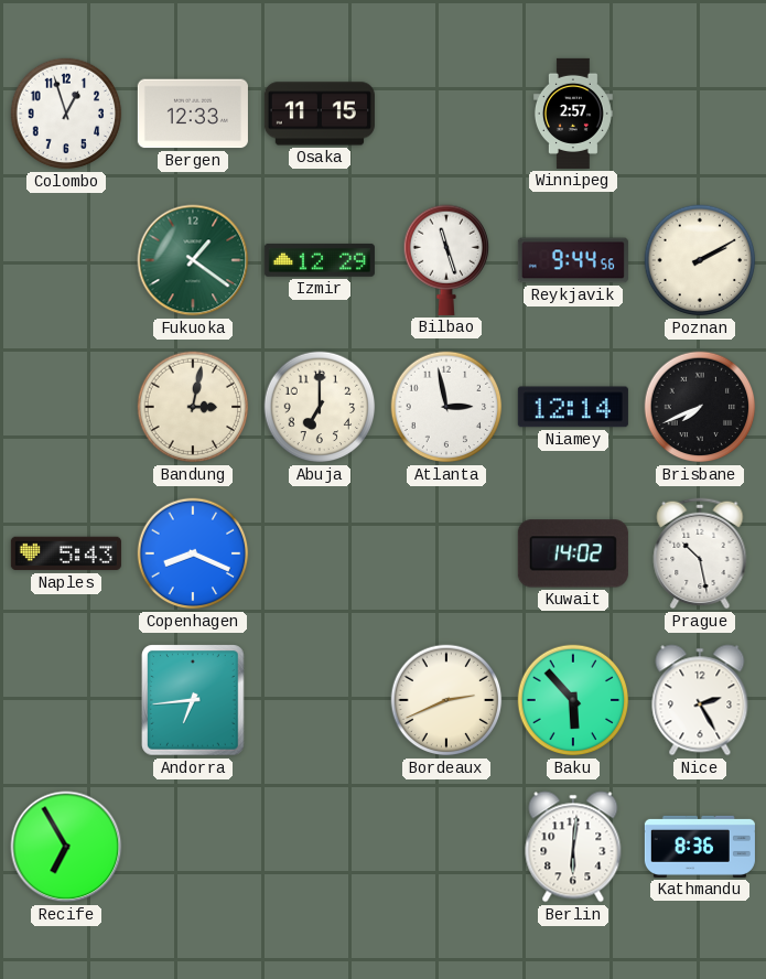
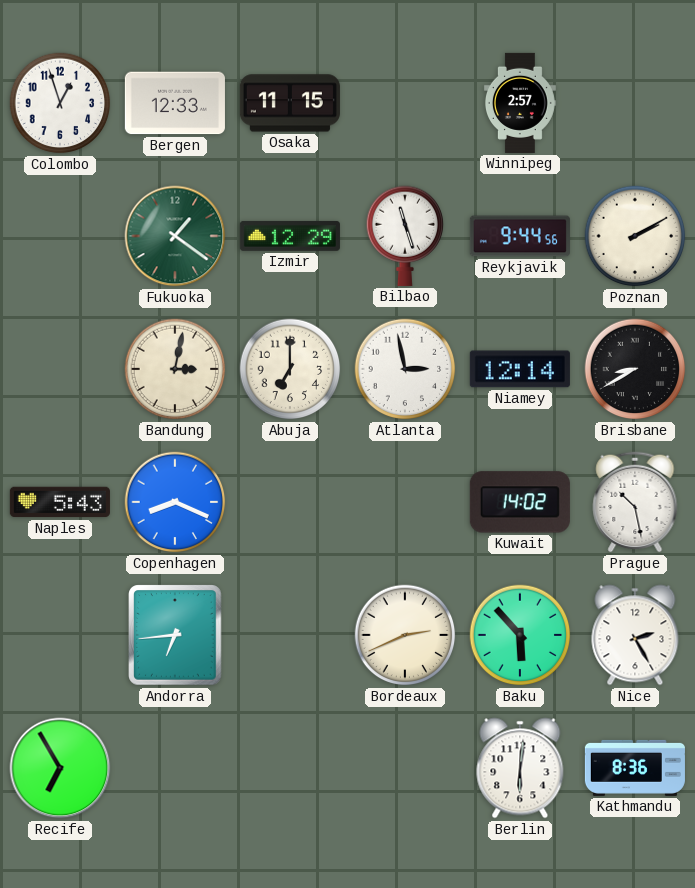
Brisbane: 7:41 -> 8:40
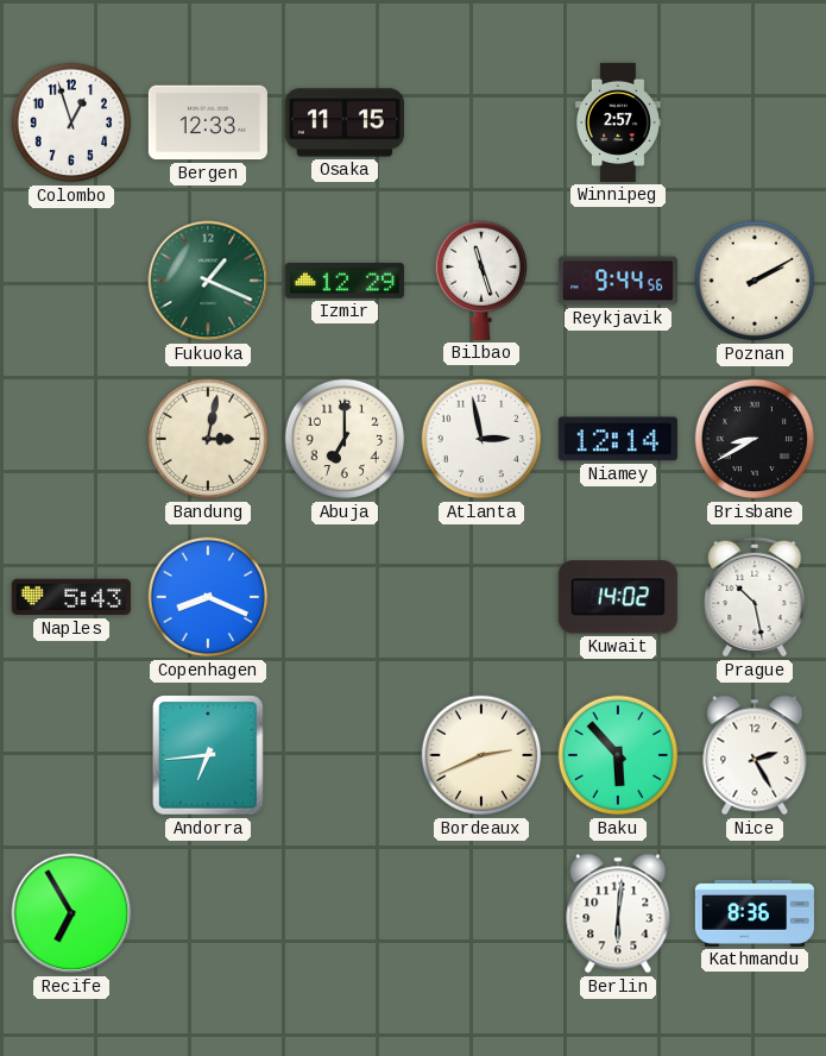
Fukuoka: 1:21 -> 1:19
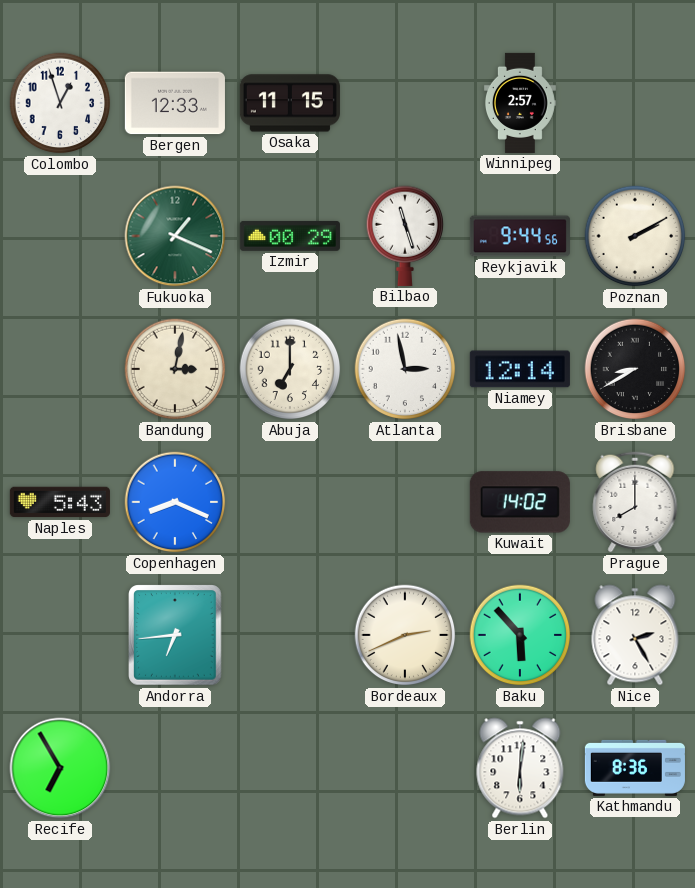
Izmir: 12:29 -> 00:29
Prague: 10:28 -> 8:00
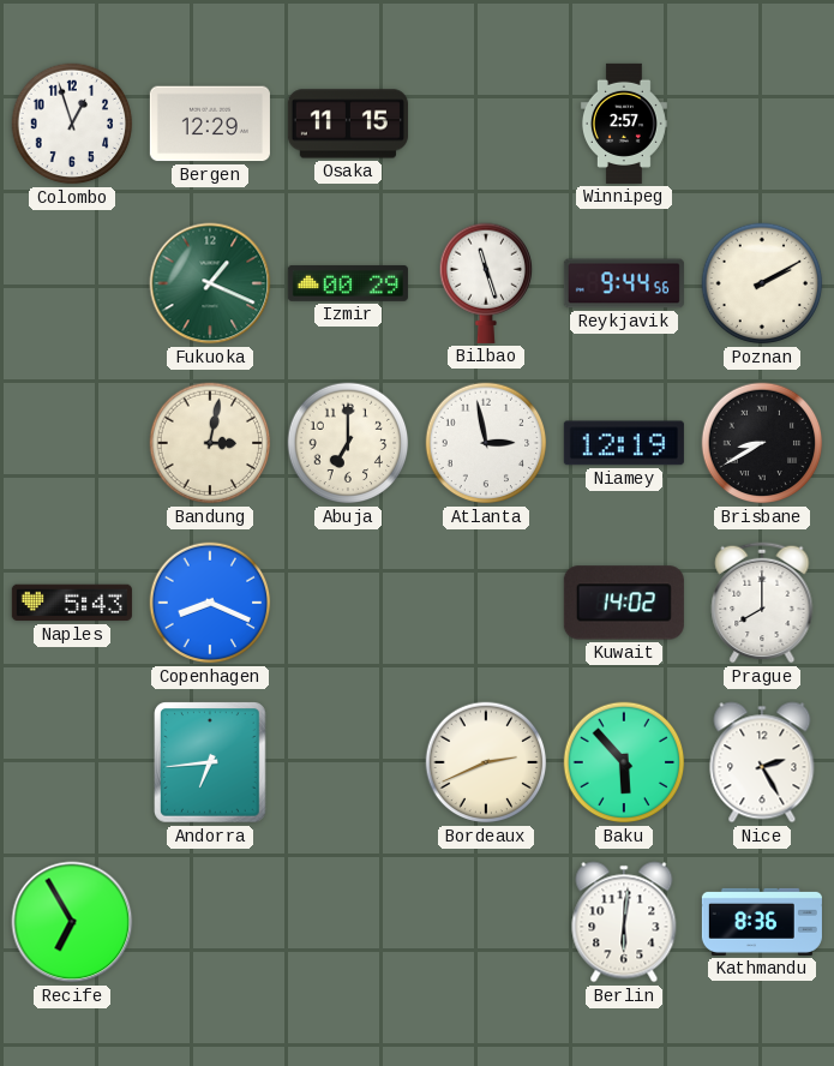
Bergen: 12:33 -> 12:29
Niamey: 12:14 -> 12:19
